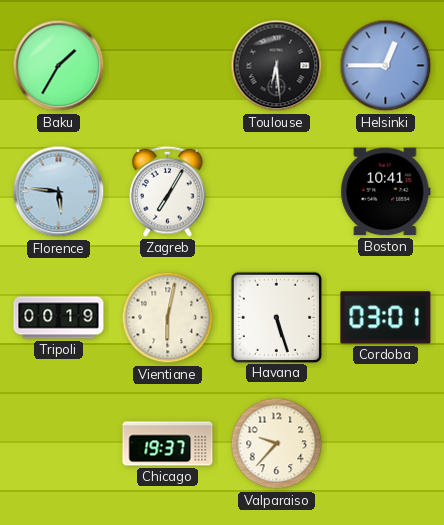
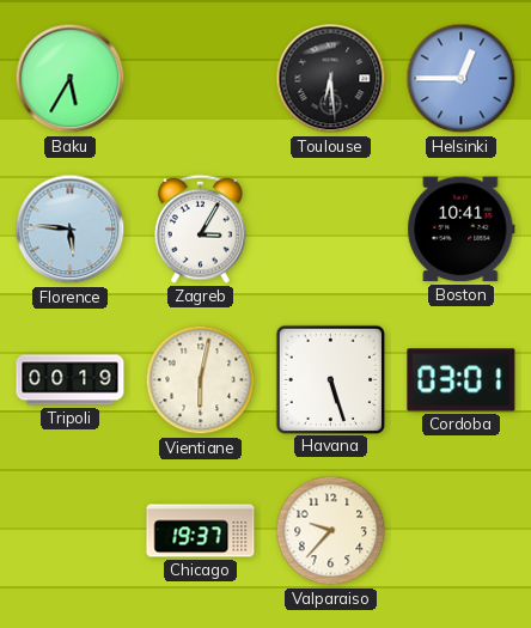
Baku: 1:35 -> 5:35
Zagreb: 7:05 -> 3:05
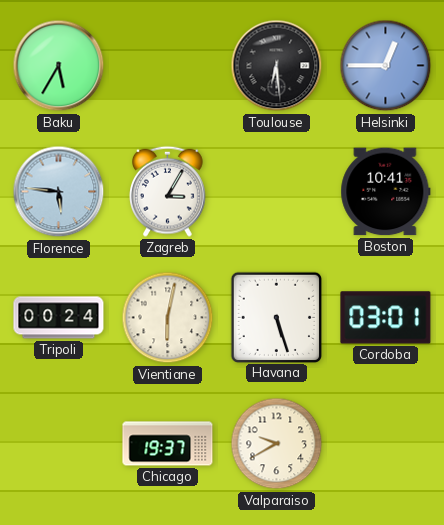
Tripoli: 00:19 -> 00:24
Valparaiso: 9:37 -> 9:40
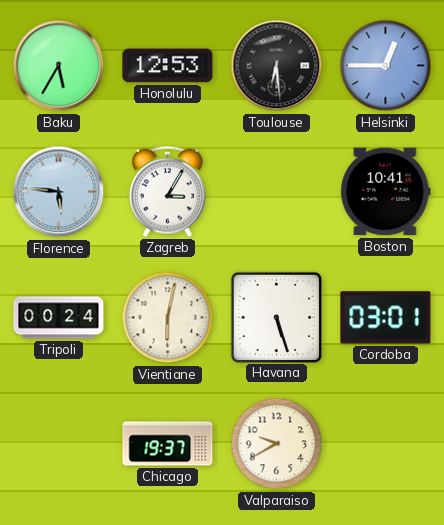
Honolulu: none -> 12:53
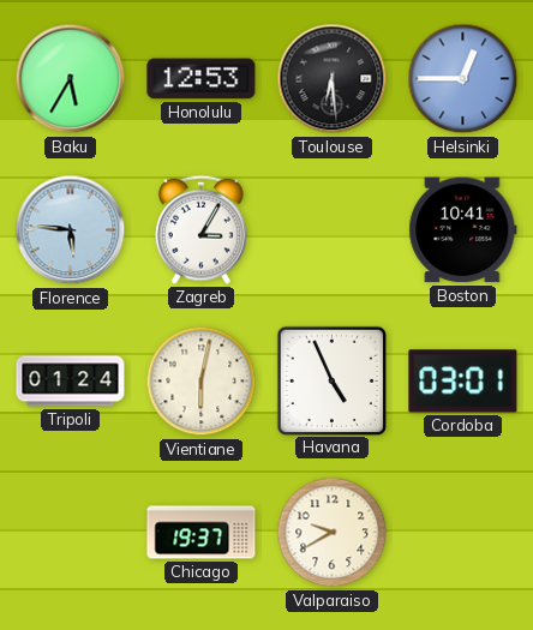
Tripoli: 00:24 -> 01:24
Havana: 5:27 -> 4:56
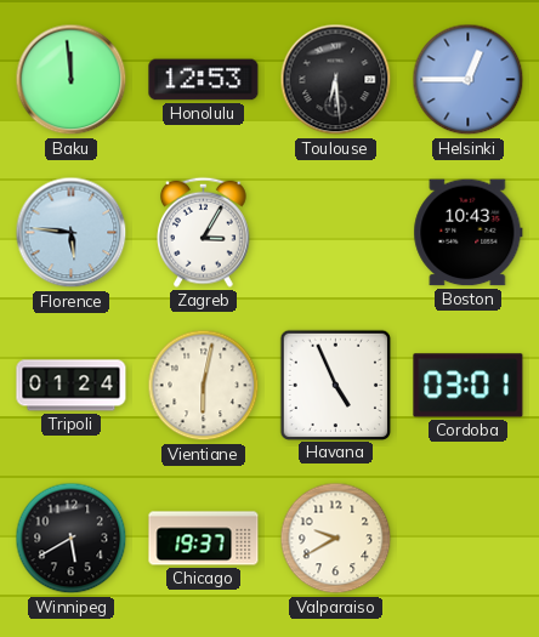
Baku: 5:35 -> 11:59
Boston: 10:41 -> 10:43
Winnipeg: none -> 5:40
